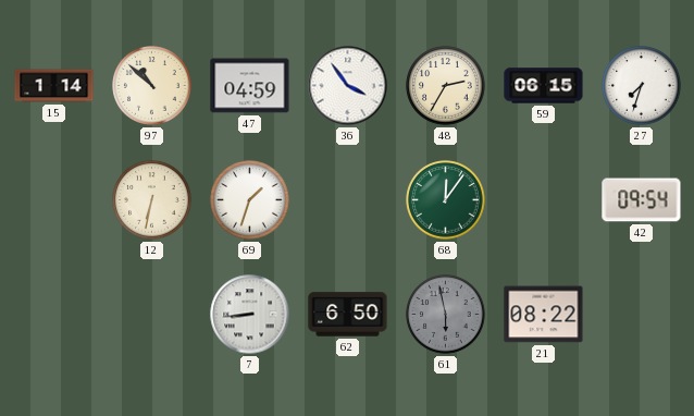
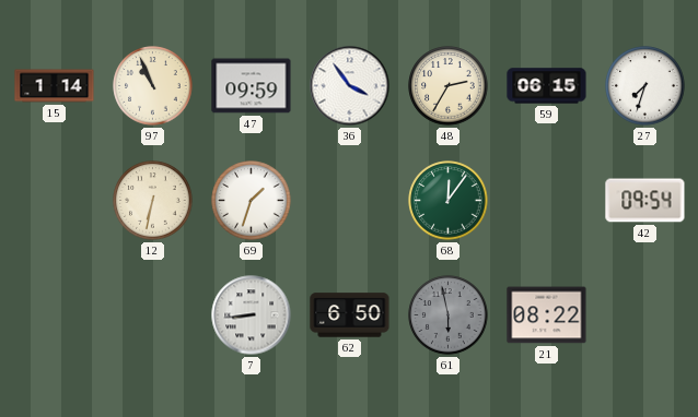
97: 10:52 -> 10:56
47: 04:59 -> 09:59
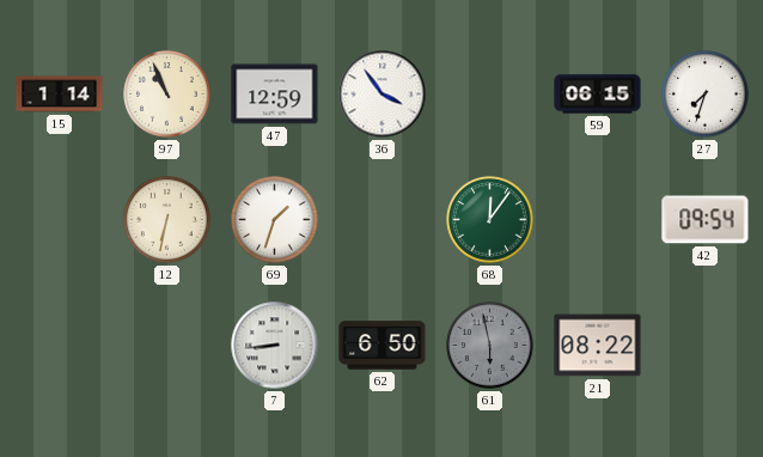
47: 09:59 -> 12:59
48: 2:35 -> none
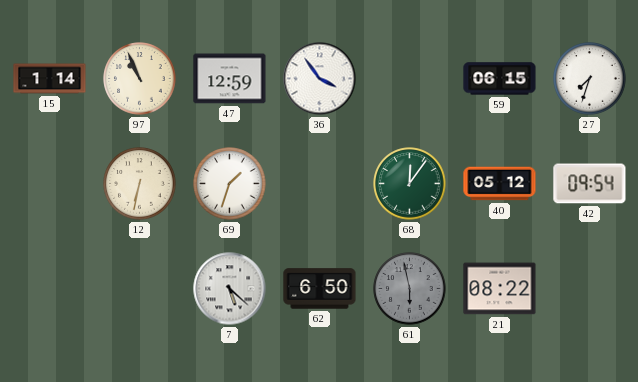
40: none -> 05:12
7: 8:44 -> 5:22
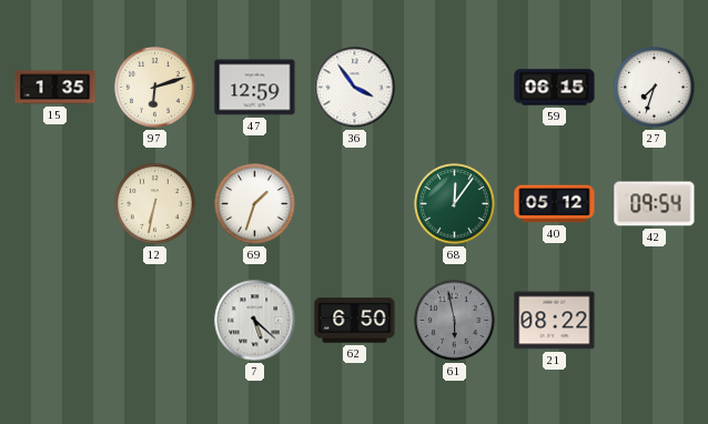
15: 1:14 -> 1:35
97: 10:56 -> 6:12
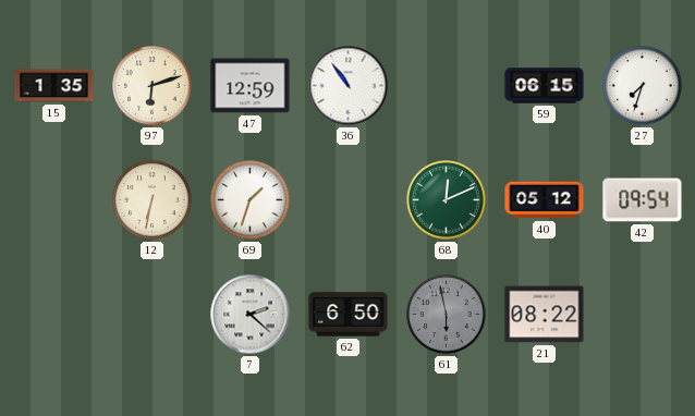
36: 3:54 -> 10:54
68: 12:06 -> 12:11
7: 5:22 -> 2:22
